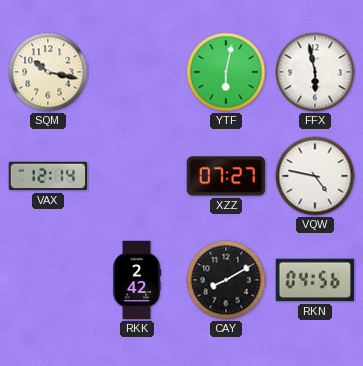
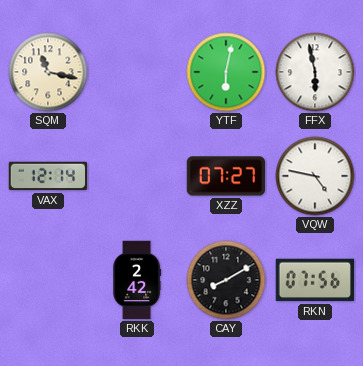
SQM: 10:17 -> 11:17
RKN: 04:56 -> 07:56
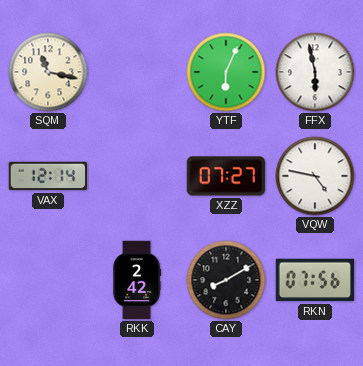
YTF: 6:02 -> 6:04
